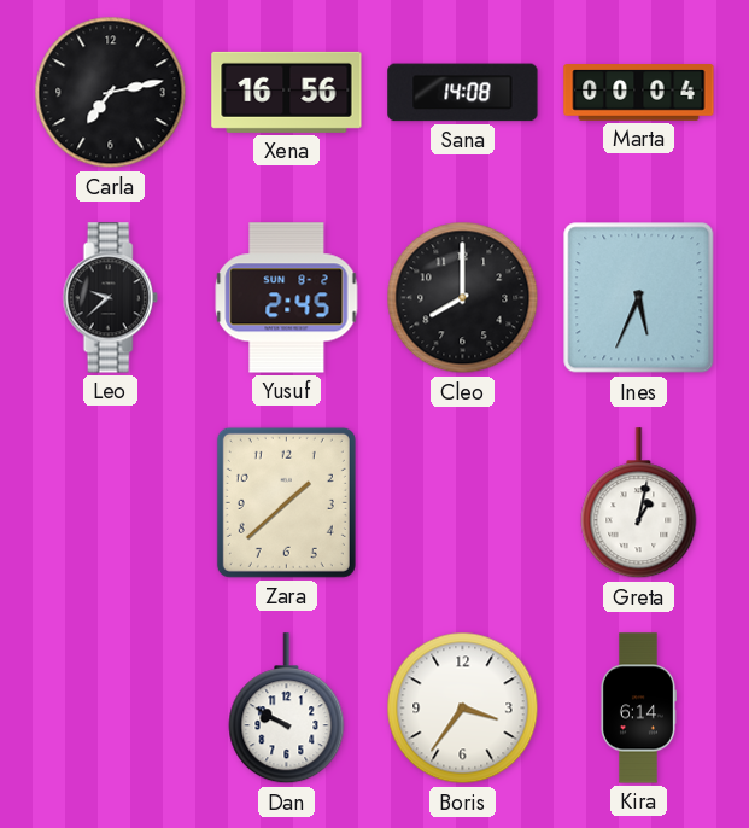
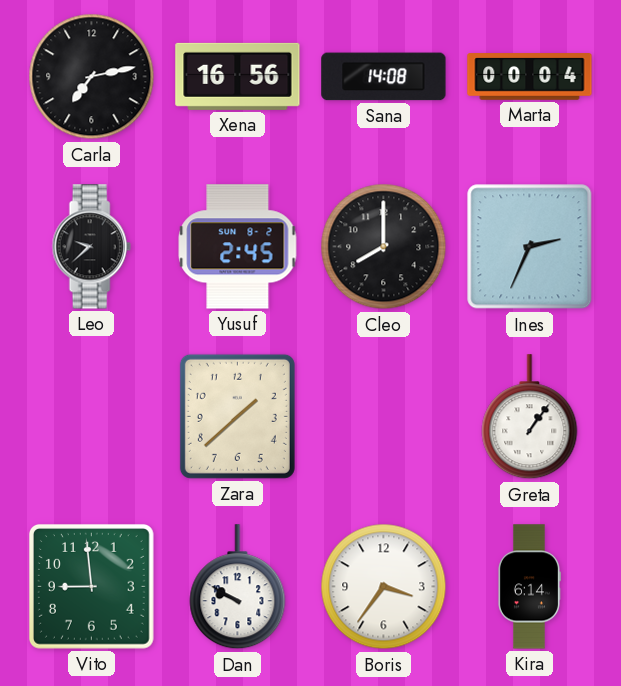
Ines: 5:34 -> 2:34
Greta: 1:02 -> 1:06
Vito: none -> 8:59
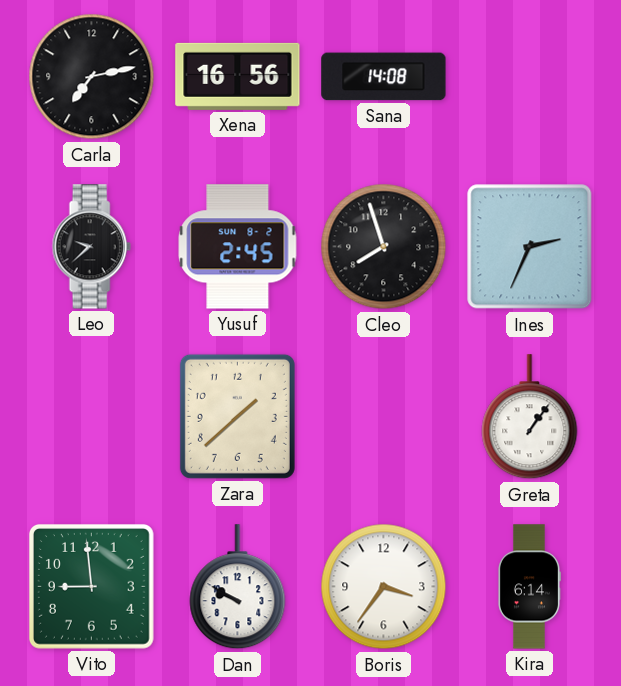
Marta: 00:04 -> none
Cleo: 8:00 -> 7:57
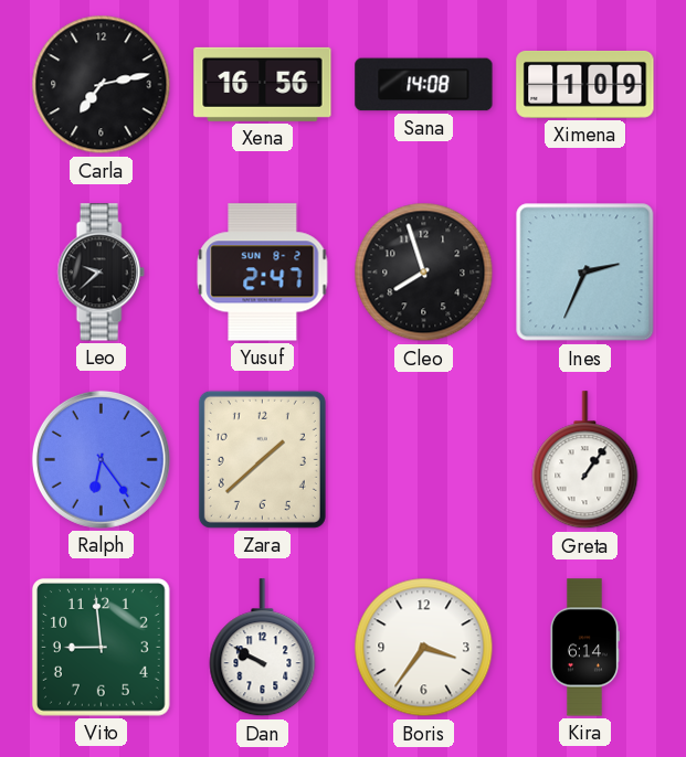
Ximena: none -> 1:09
Yusuf: 2:45 -> 2:47
Ralph: none -> 6:24
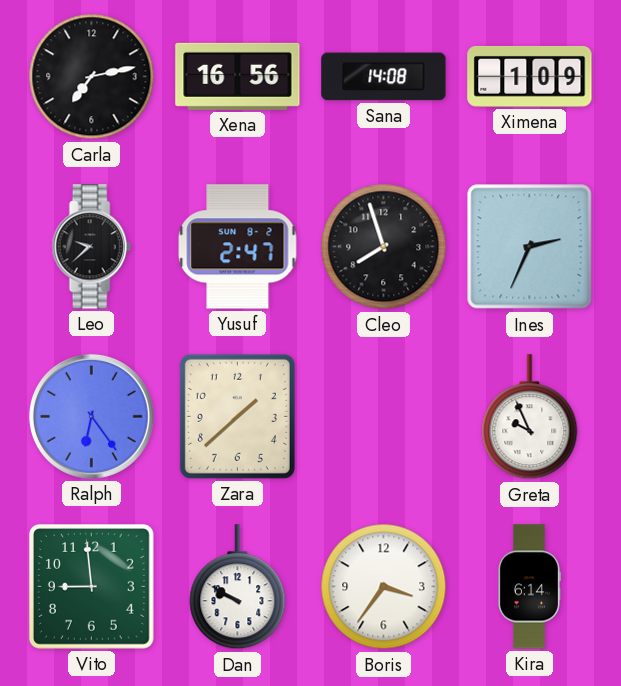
Greta: 1:06 -> 9:56
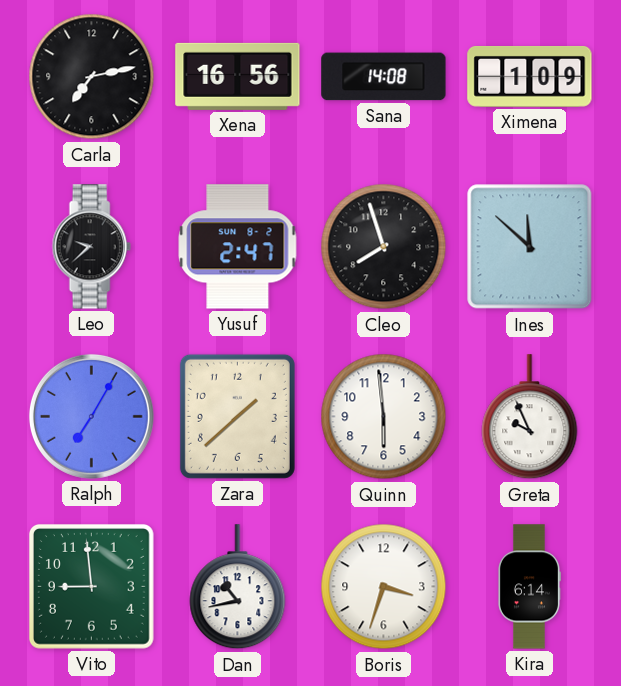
Ines: 2:34 -> 11:52
Ralph: 6:24 -> 7:05
Quinn: none -> 5:59
Dan: 9:50 -> 10:43
Boris: 3:36 -> 3:33
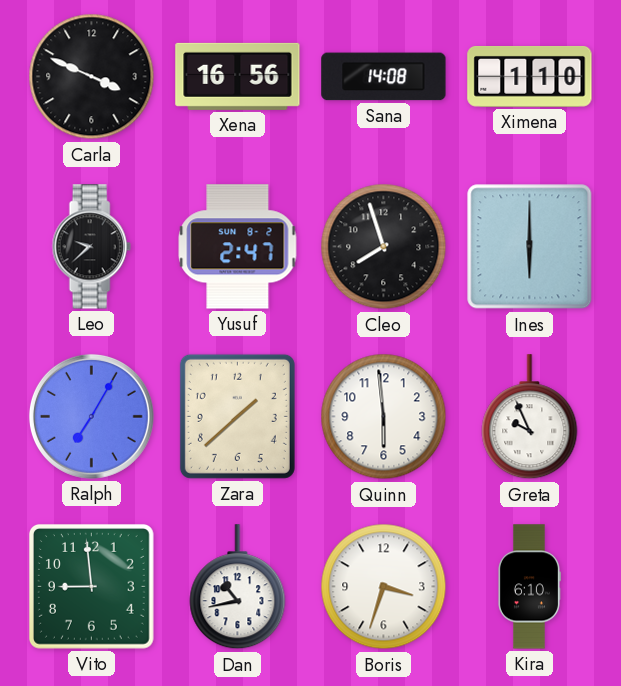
Carla: 7:13 -> 3:49
Ximena: 1:09 -> 1:10
Ines: 11:52 -> 6:00
Kira: 6:14 -> 6:10
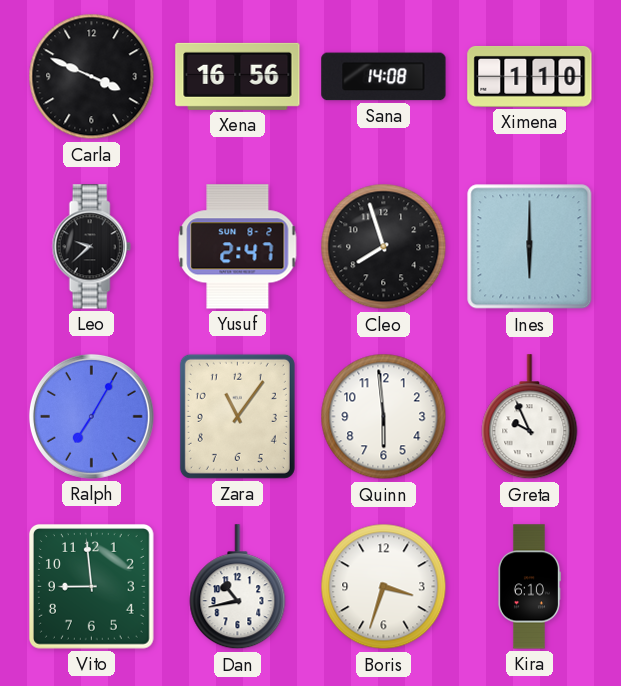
Zara: 1:38 -> 11:06
